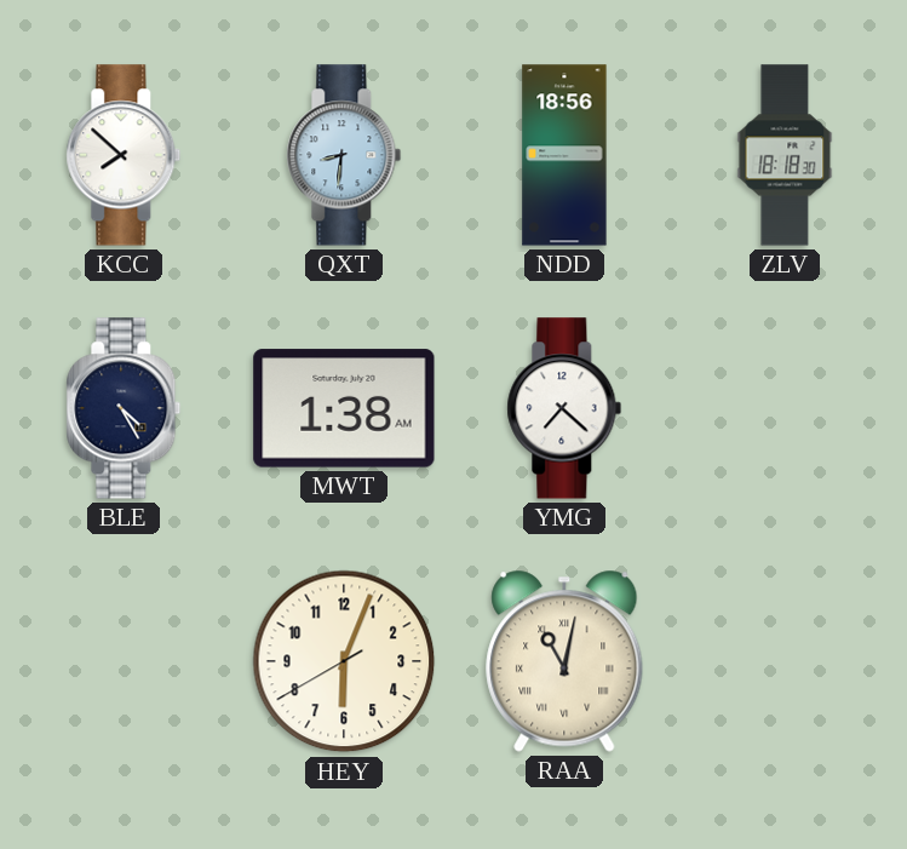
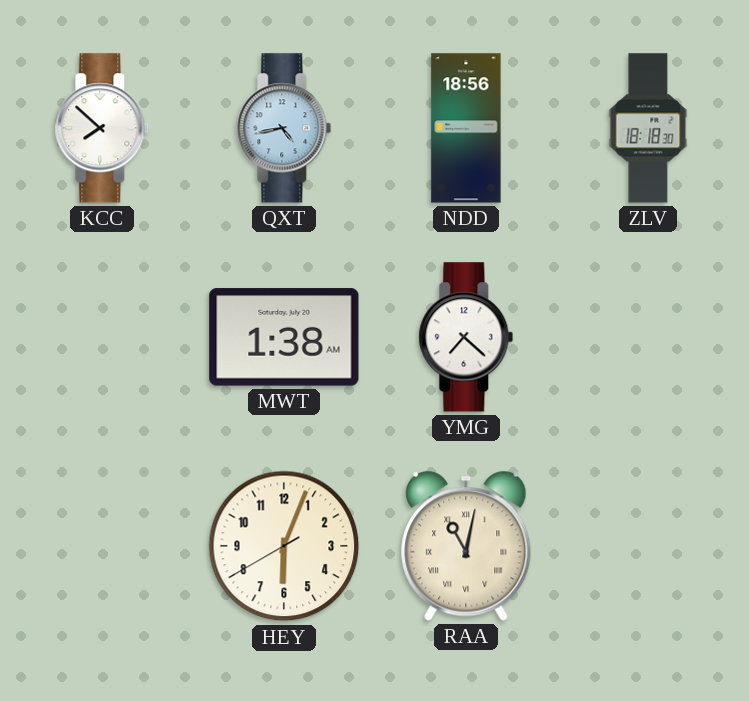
QXT: 8:31 -> 4:43
BLE: 4:25 -> none
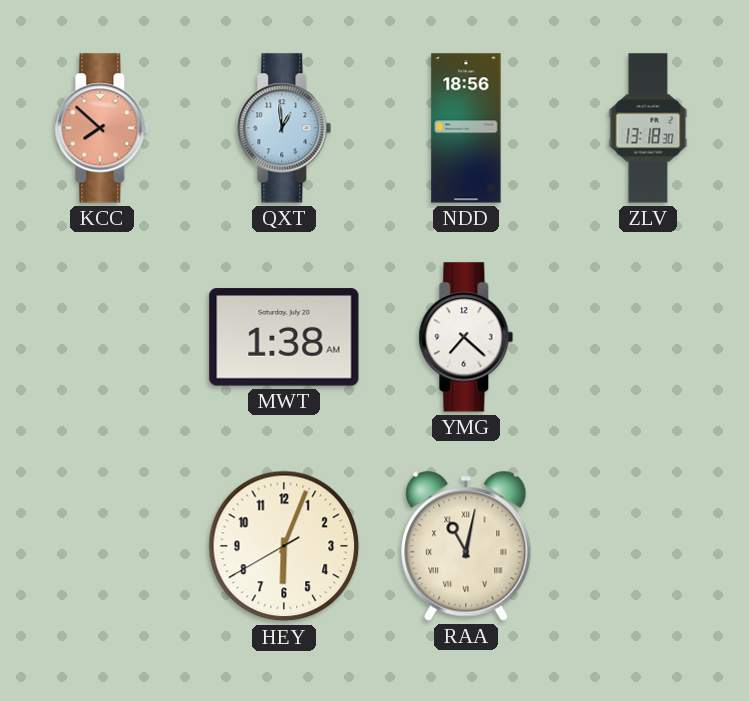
KCC dial: white -> salmon
QXT: 4:43 -> 12:59
ZLV: 18:18 -> 13:18
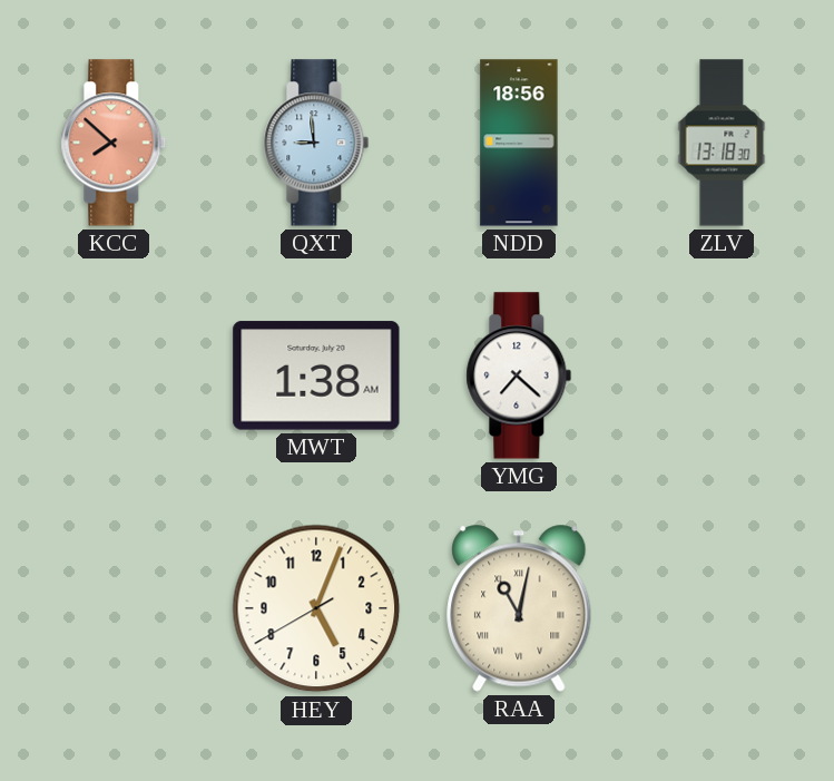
QXT: 12:59 -> 8:59
HEY: 6:03 -> 5:03
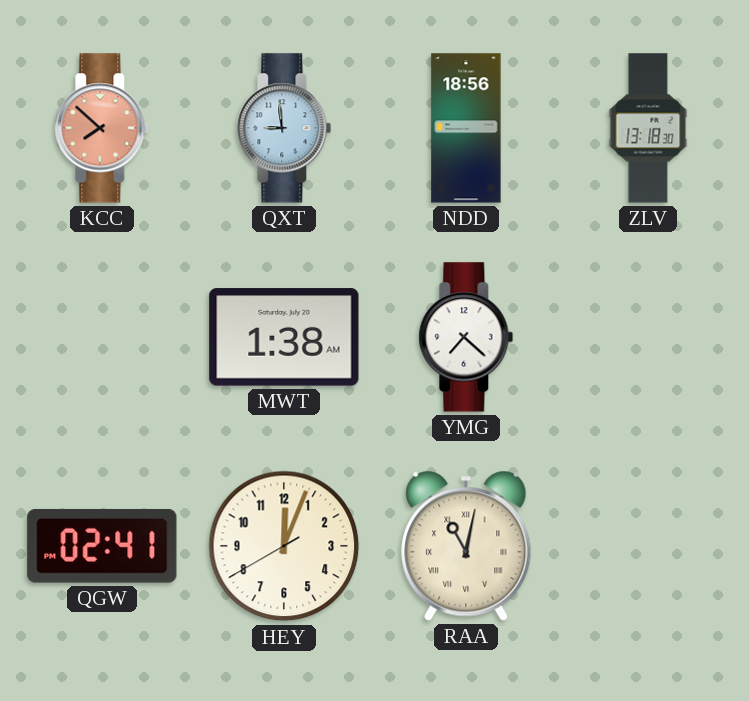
QGW: none -> 02:41
HEY: 5:03 -> 12:03
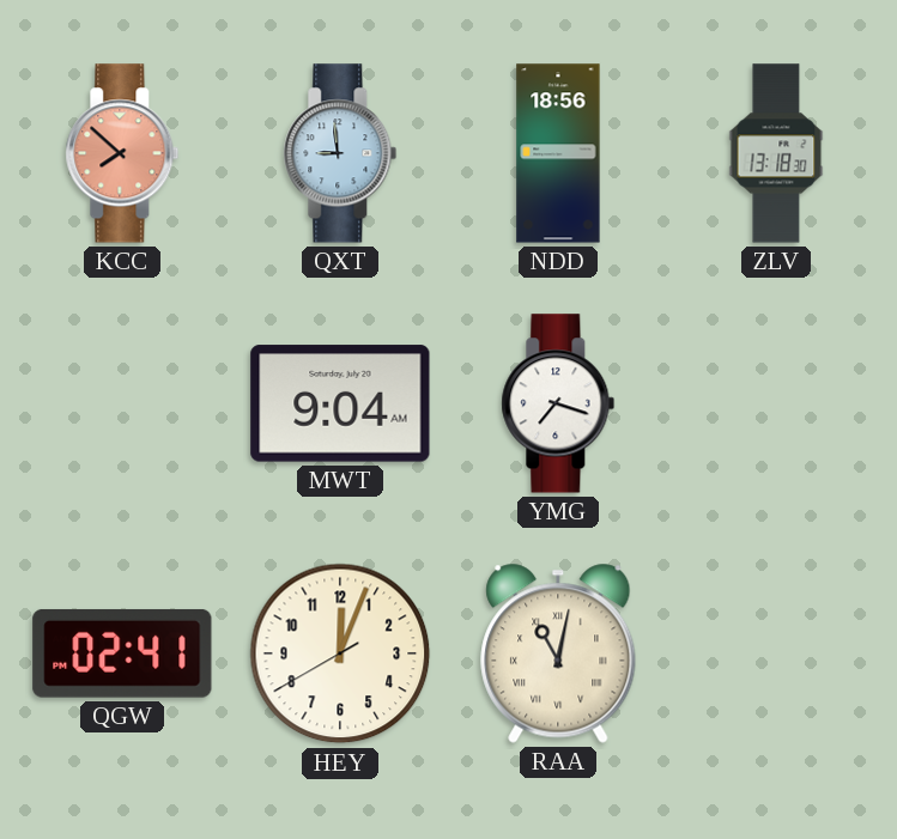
MWT: 1:38 -> 9:04
YMG: 7:22 -> 7:18
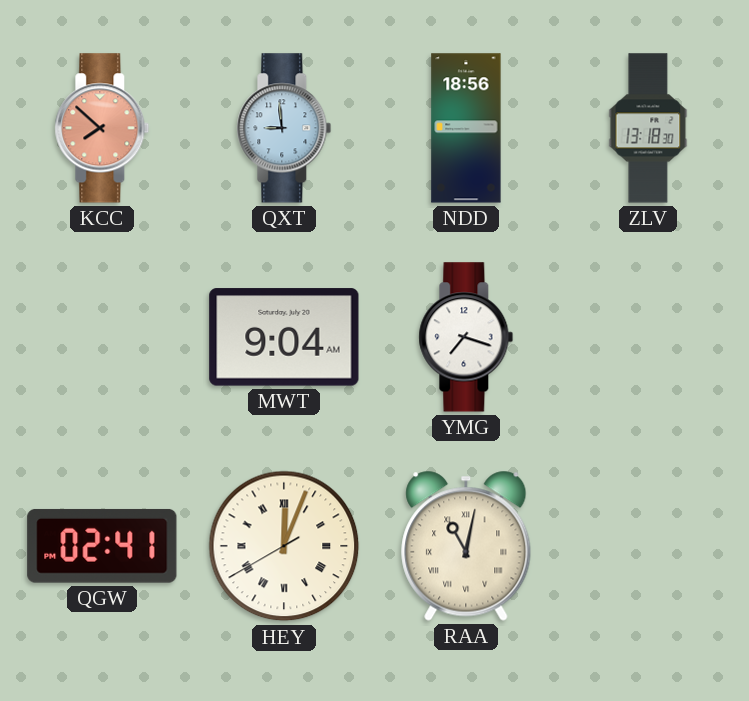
HEY numerals: Arabic -> Roman
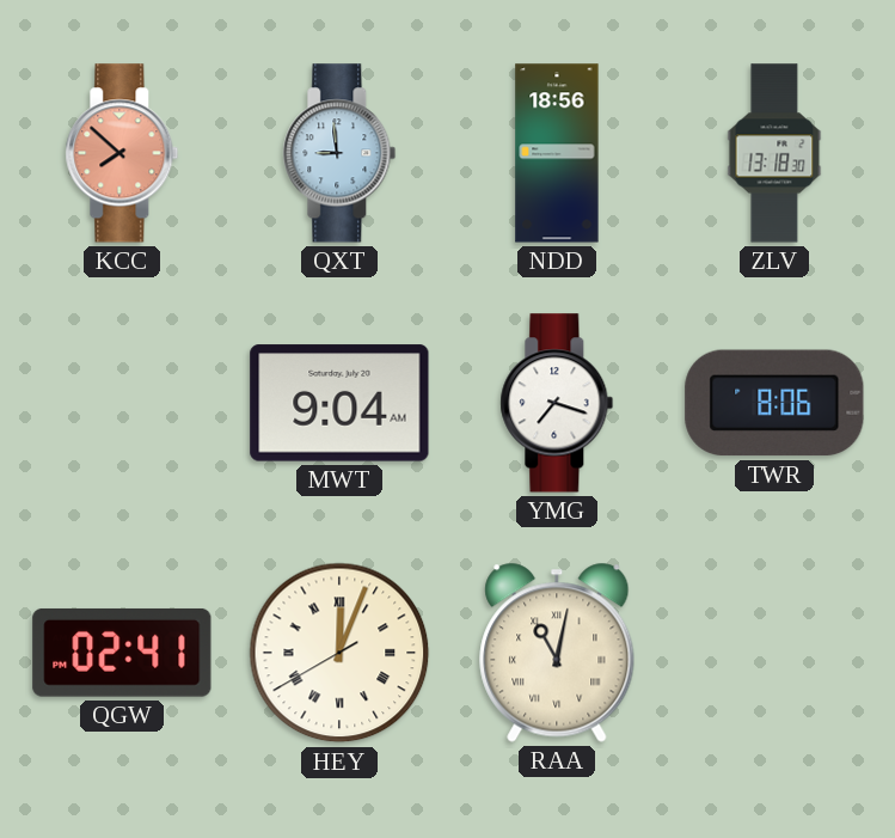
TWR: none -> 8:06
